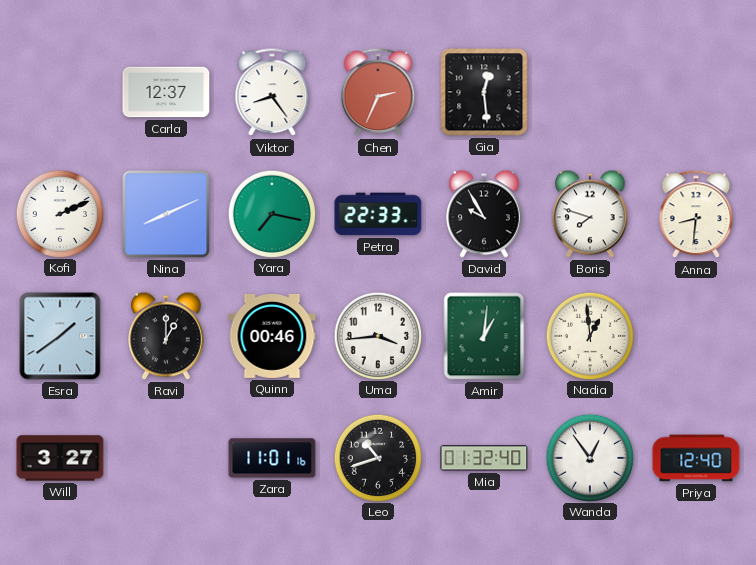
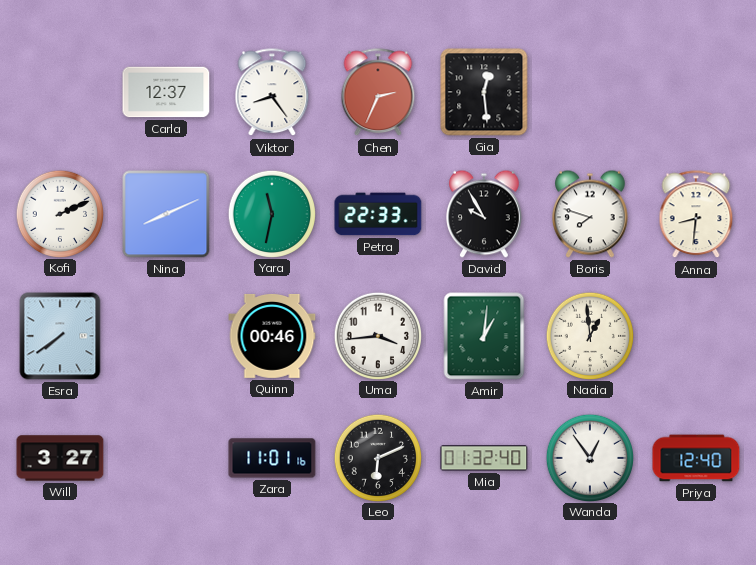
Yara: 7:17 -> 11:32
Esra: 1:39 -> 7:39
Ravi: 1:00 -> none
Leo: 10:42 -> 6:11
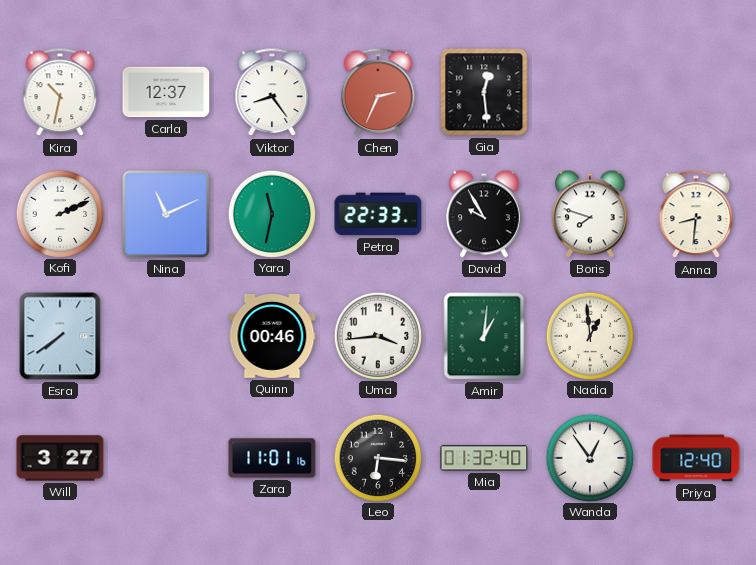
Kira: none -> 10:32
Nina: 8:11 -> 11:11
Leo: 6:11 -> 6:16
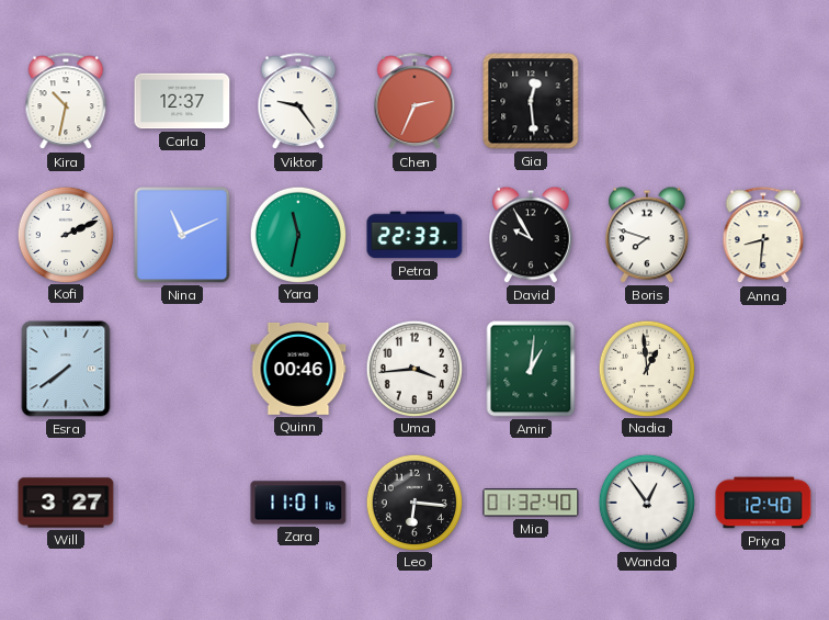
Viktor: 8:24 -> 9:24
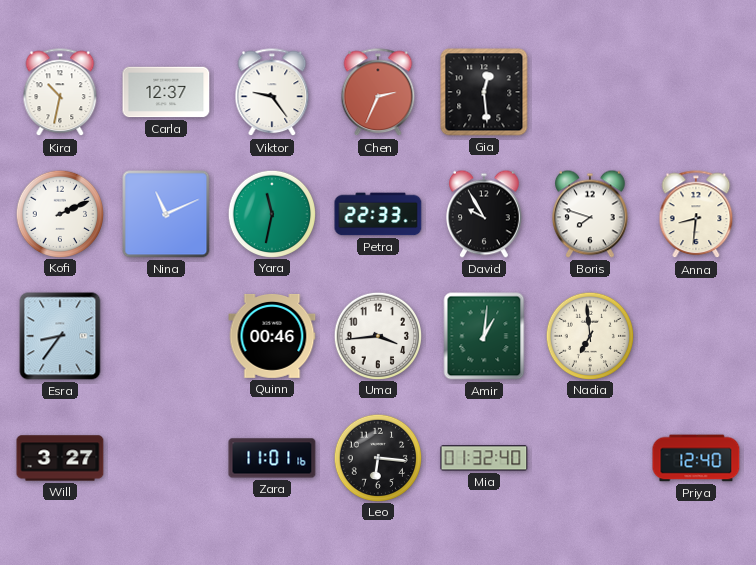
Esra: 7:39 -> 8:36
Nadia: 12:59 -> 6:59
Wanda: 12:54 -> none
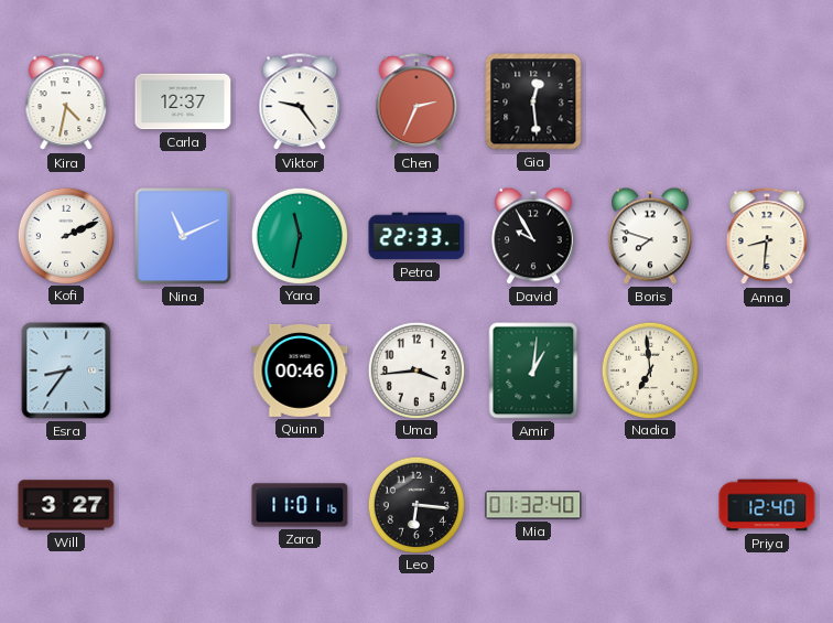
Kira: 10:32 -> 4:32
